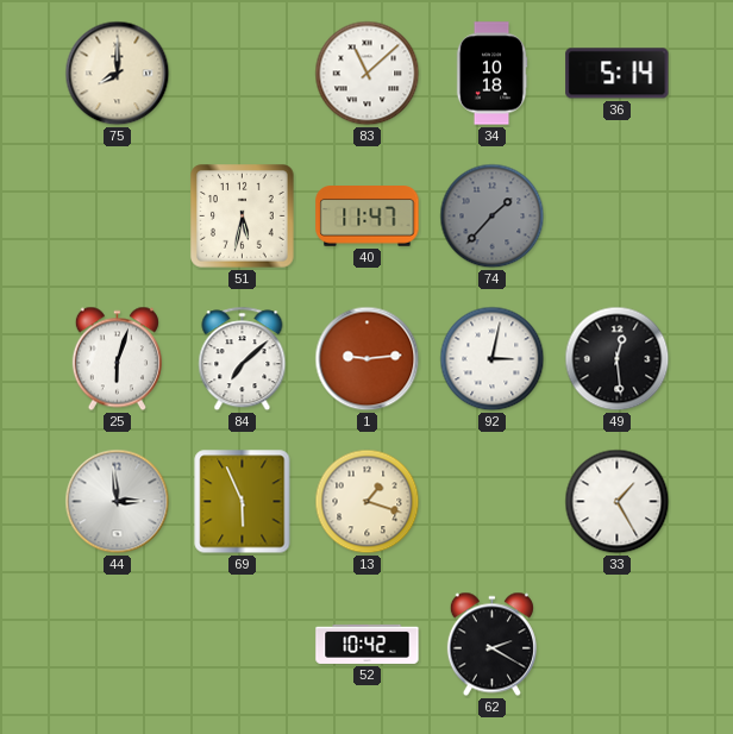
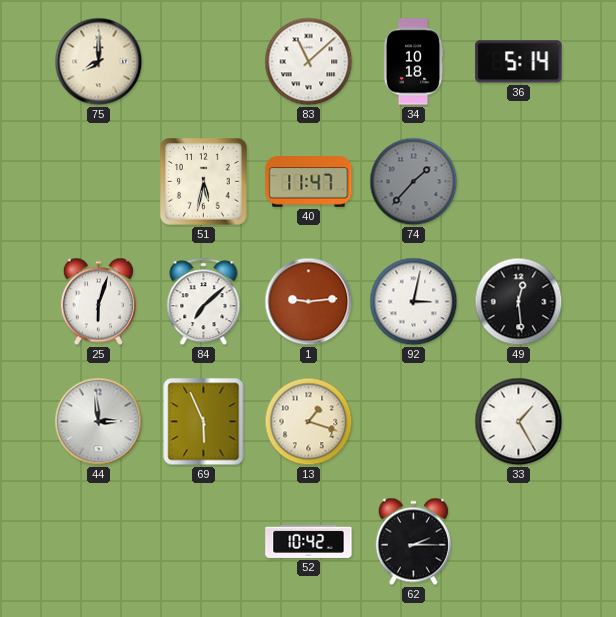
62: 2:20 -> 2:15
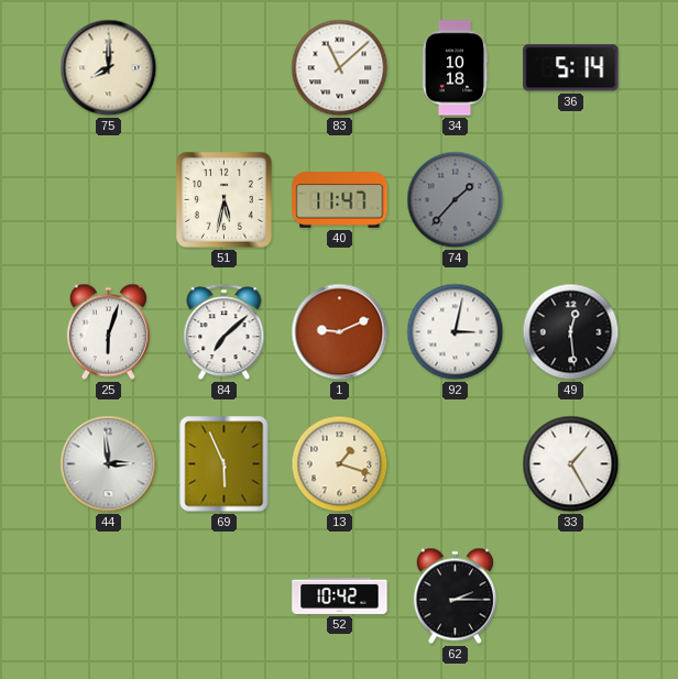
1: 9:14 -> 9:11
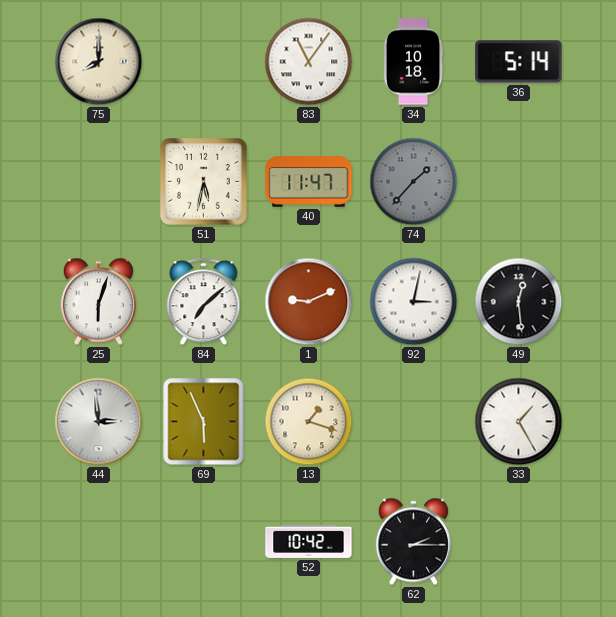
83: 11:08 -> 11:06
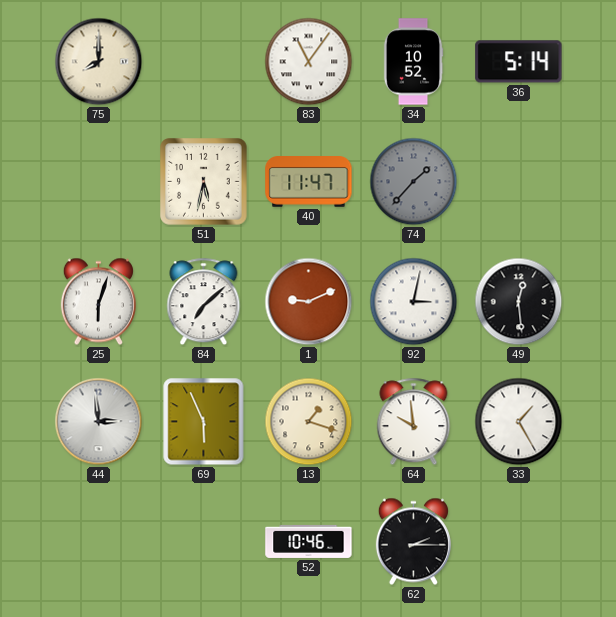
34: 10:18 -> 10:52
64: none -> 9:59
52: 10:42 -> 10:46
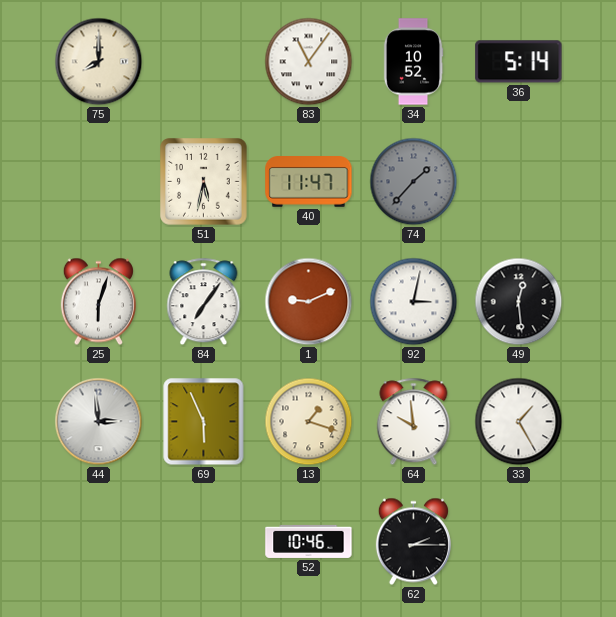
84: 7:08 -> 7:06
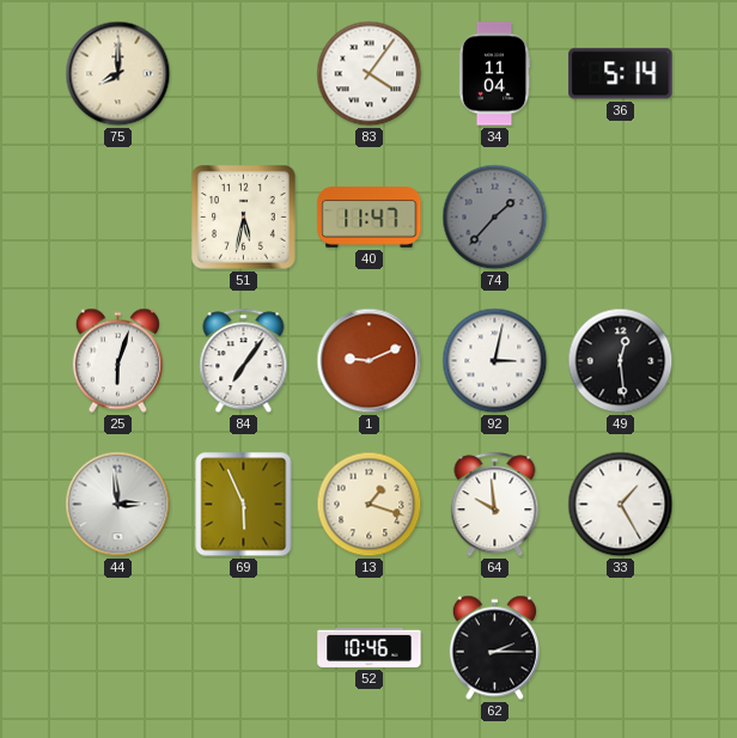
83: 11:06 -> 4:06
34: 10:52 -> 11:04
